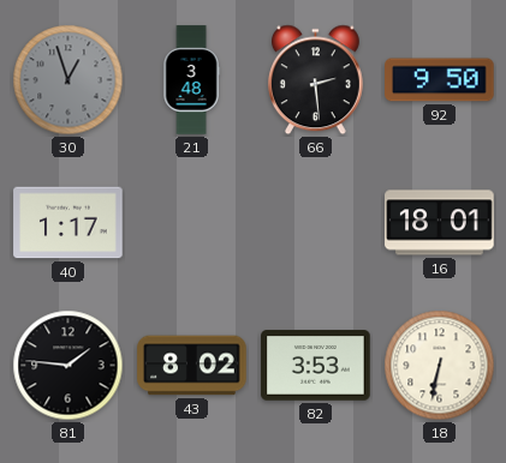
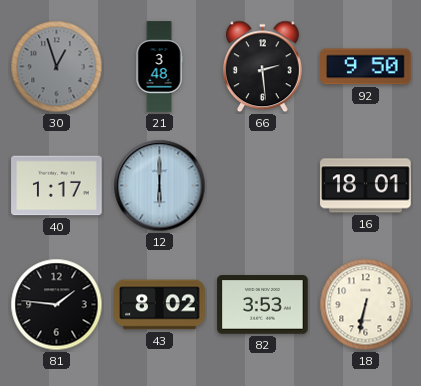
12: none -> 6:00
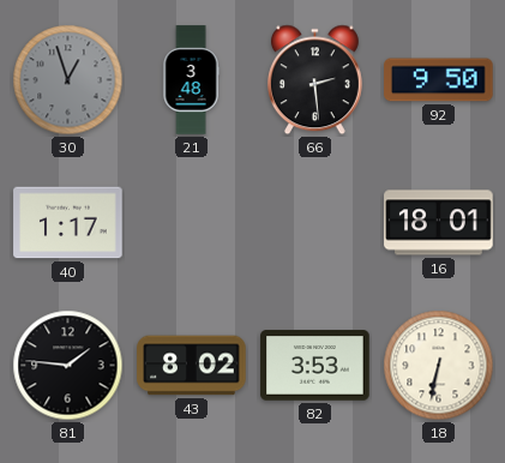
12: 6:00 -> none
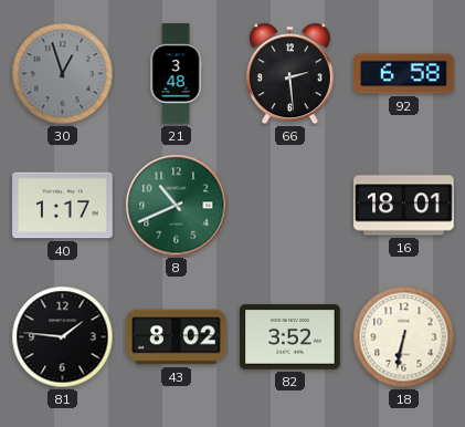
92: 9:50 -> 6:58
8: none -> 10:41
82: 3:53 -> 3:52
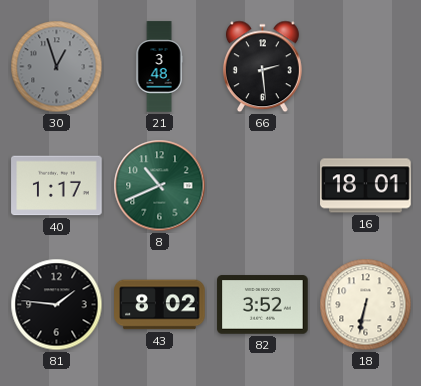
92: 6:58 -> none
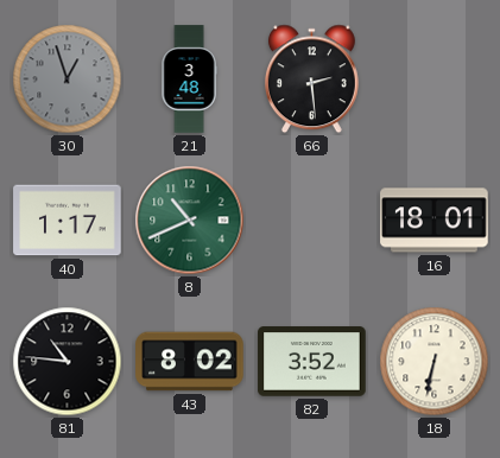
81: 1:46 -> 10:46
